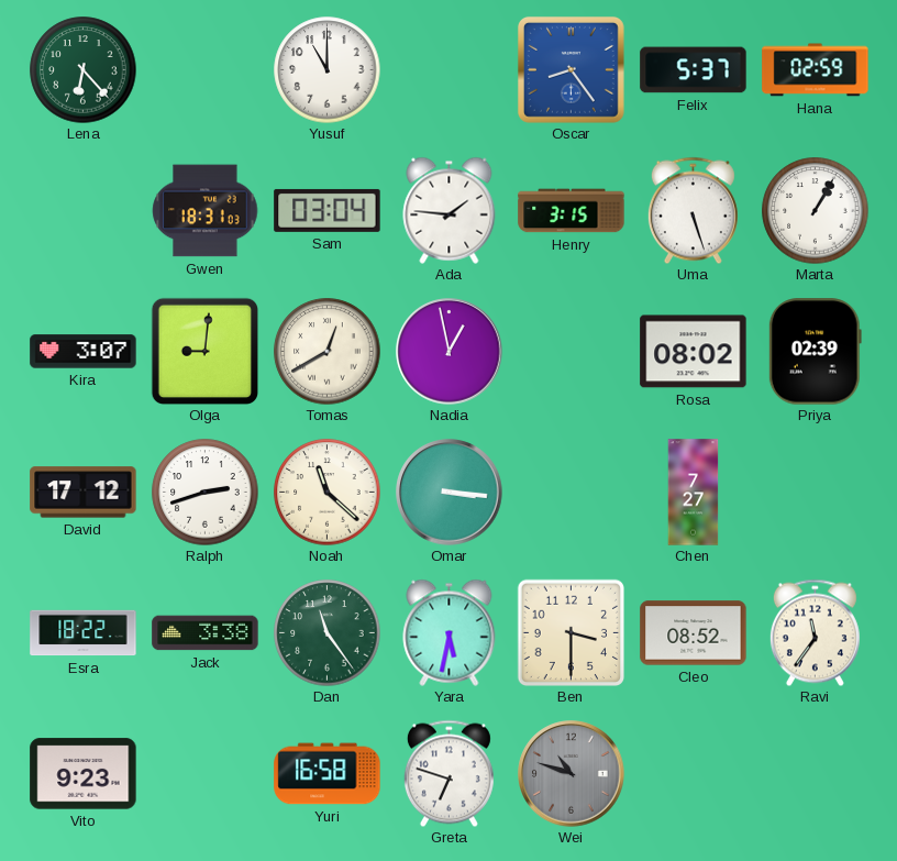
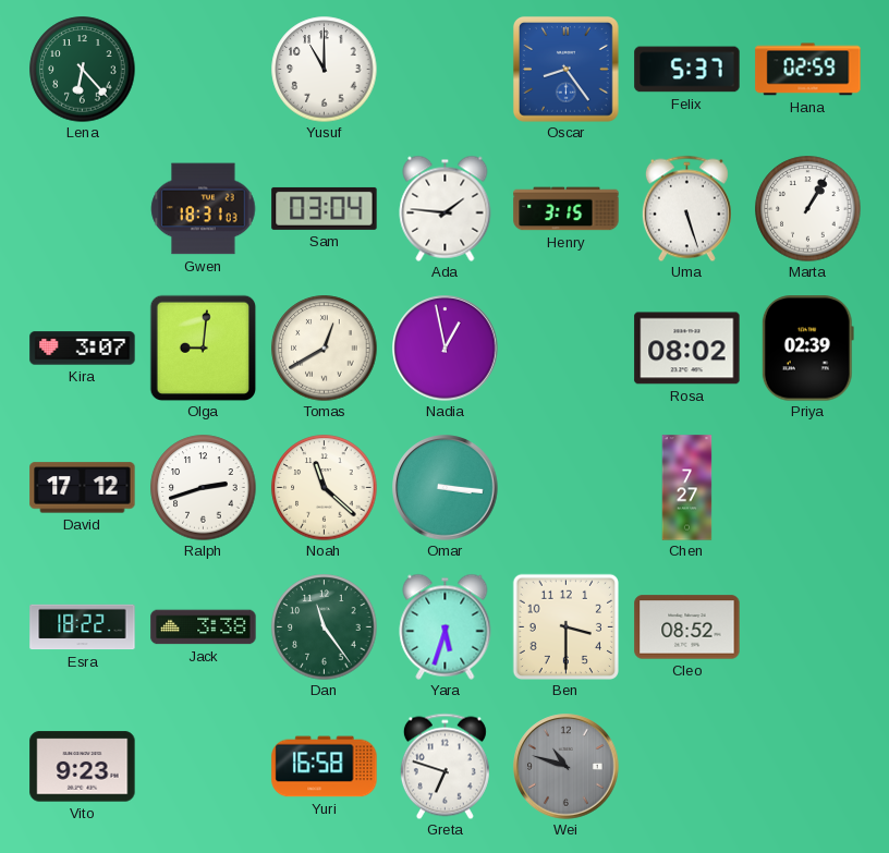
Yara: 5:32 -> 5:33
Ravi: 11:36 -> none
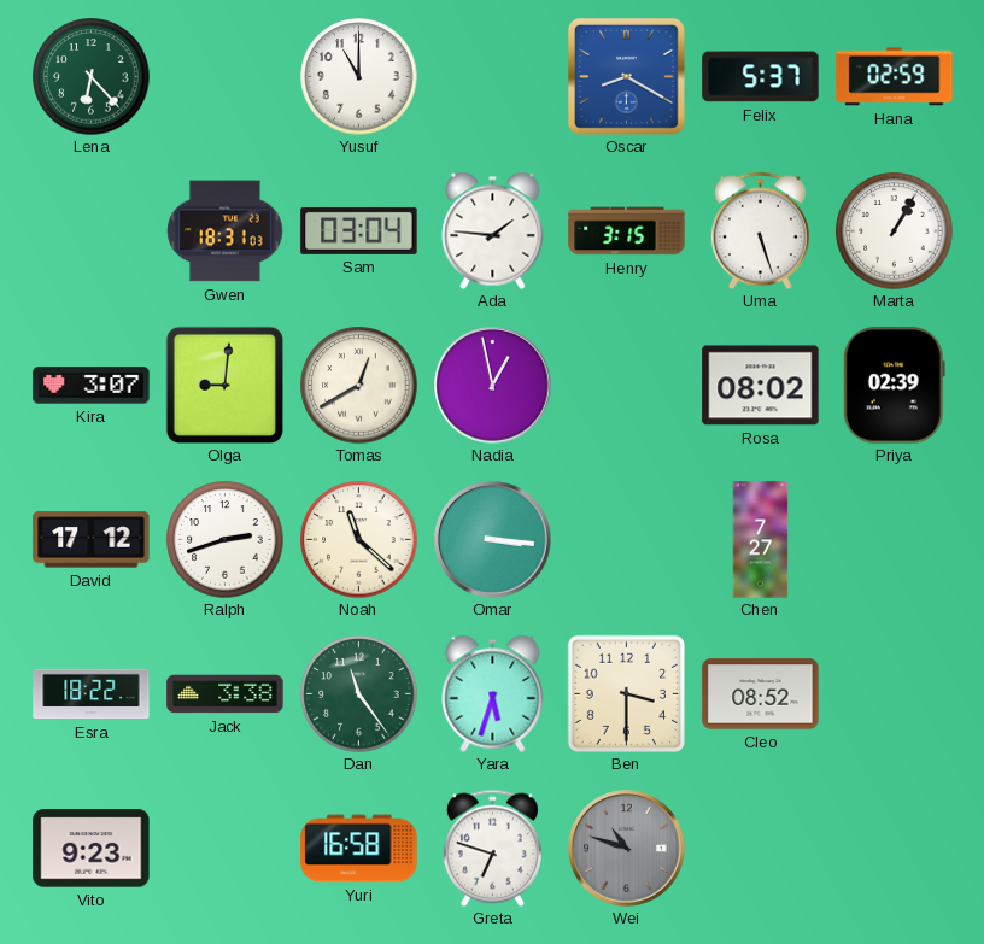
Oscar: 8:24 -> 8:20
